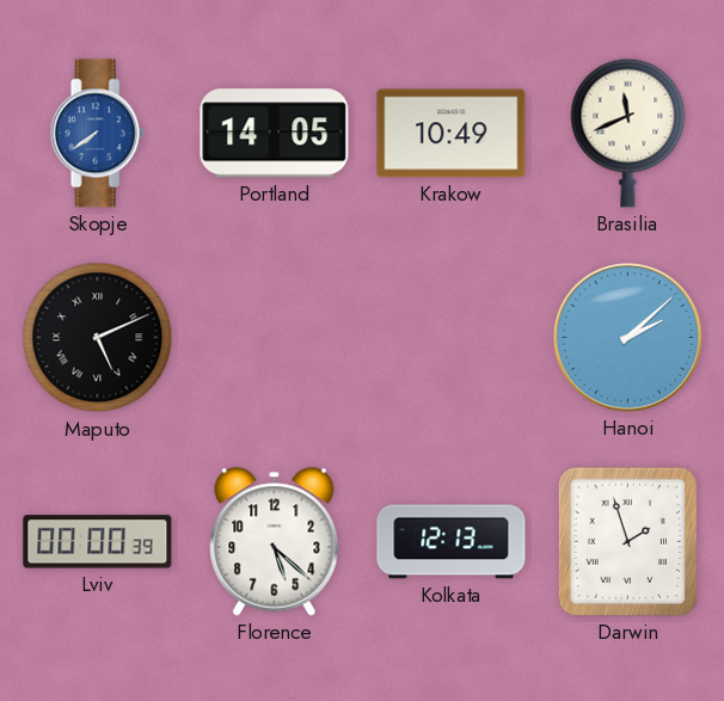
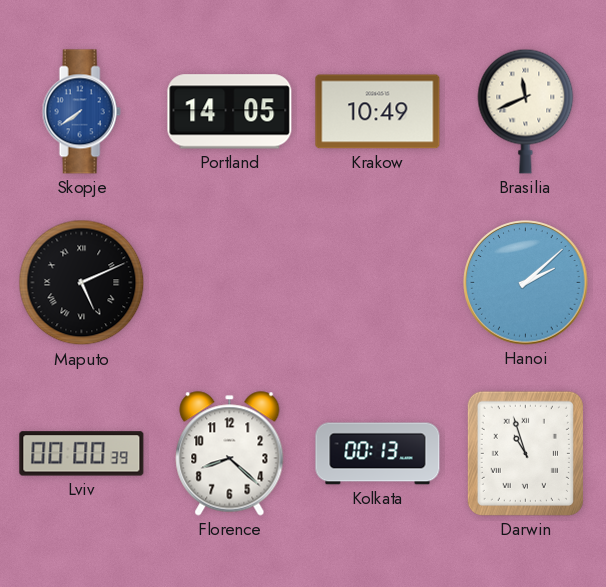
Florence: 5:22 -> 8:22
Kolkata: 12:13 -> 00:13
Darwin: 1:57 -> 10:57
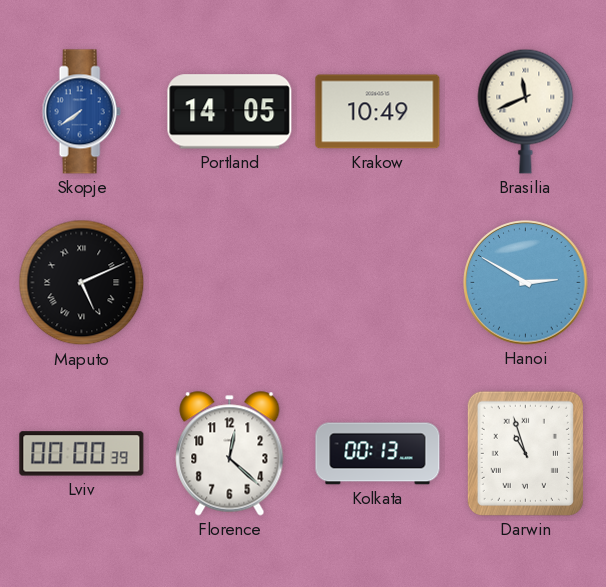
Hanoi: 2:08 -> 2:50
Florence: 8:22 -> 12:22
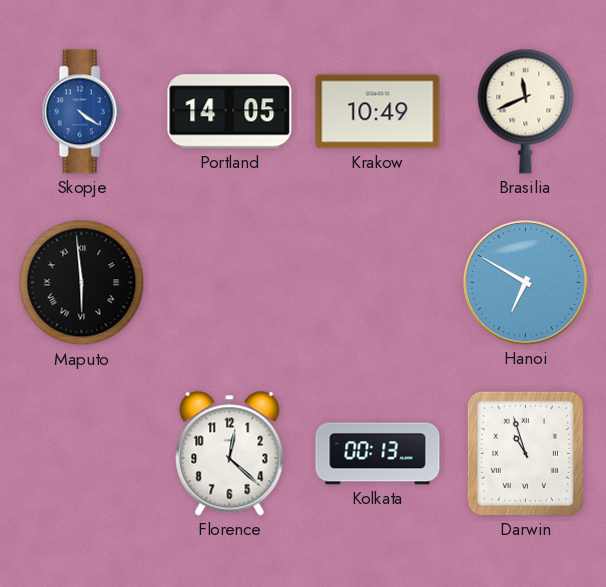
Skopje: 7:39 -> 4:21
Maputo: 5:11 -> 5:59
Hanoi: 2:50 -> 6:50
Lviv: 00:00 -> none
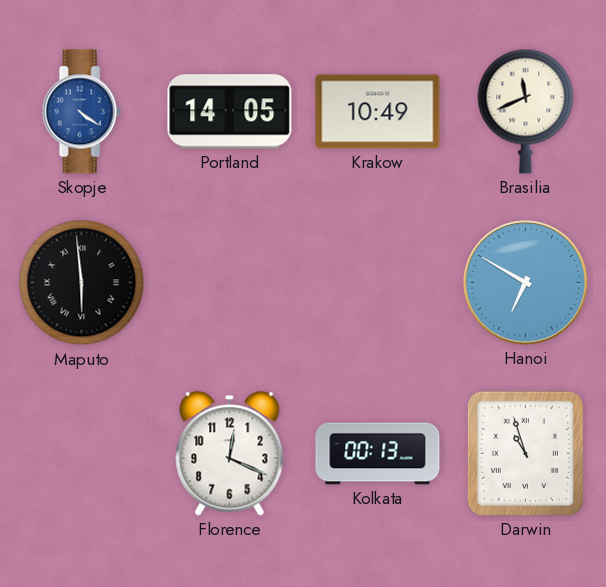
Florence: 12:22 -> 12:19
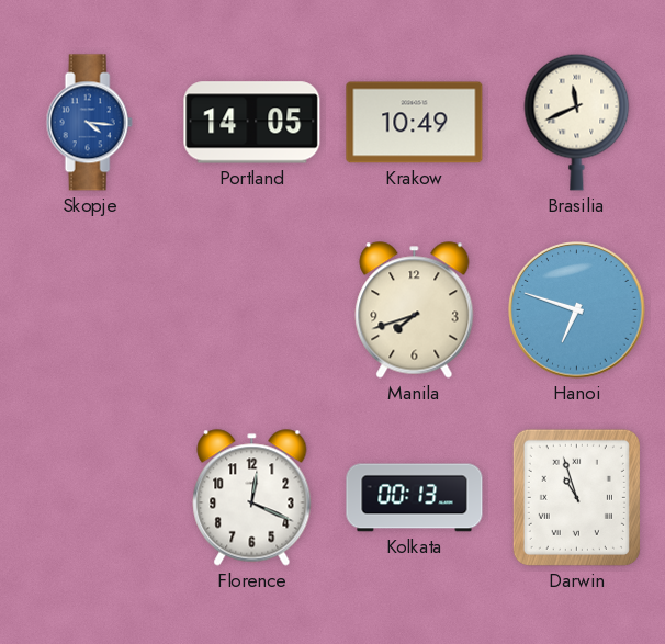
Skopje: 4:21 -> 4:16
Maputo: 5:59 -> none
Manila: none -> 7:42
Hanoi: 6:50 -> 6:48
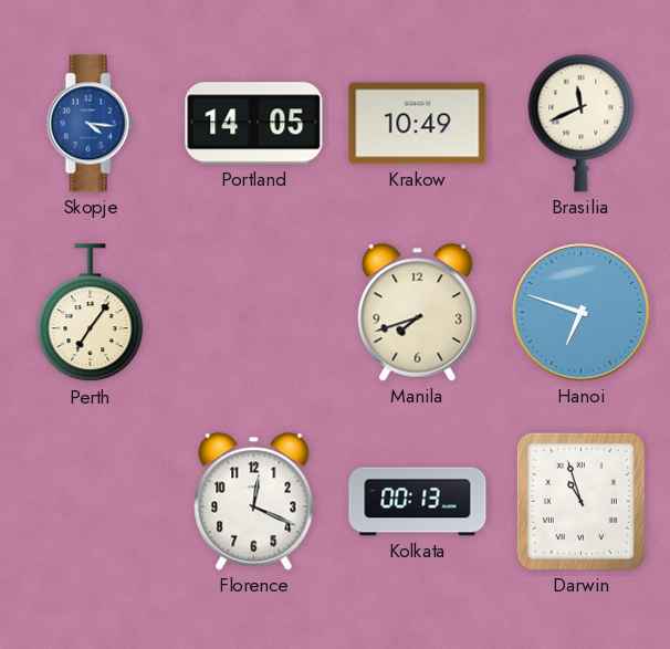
Perth: none -> 7:06
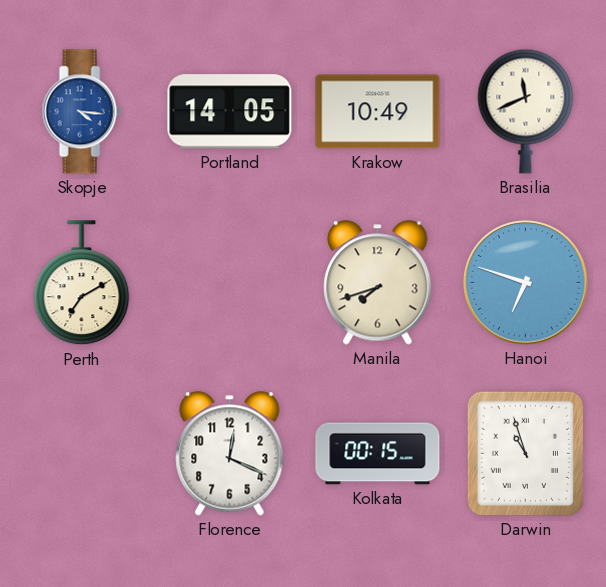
Perth: 7:06 -> 7:10
Kolkata: 00:13 -> 00:15
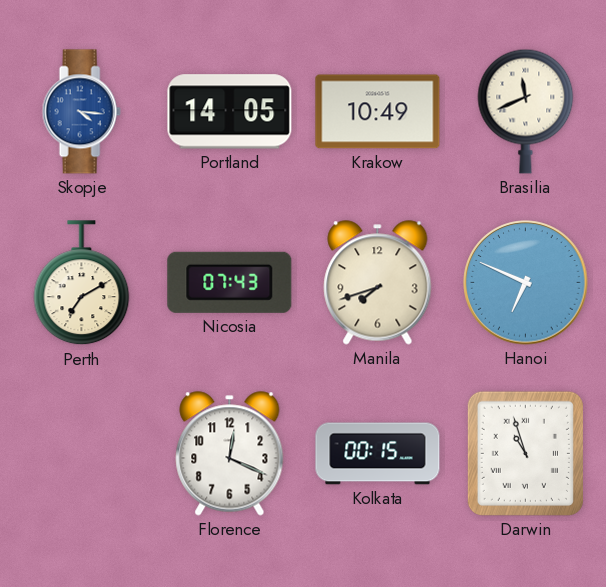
Nicosia: none -> 07:43
Hanoi: 6:48 -> 6:49
